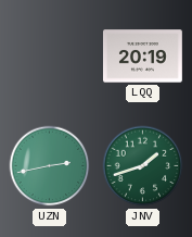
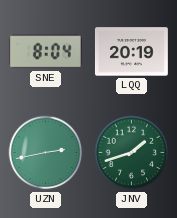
SNE: none -> 8:04
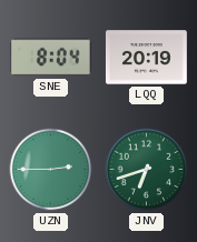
UZN: 2:43 -> 2:45
JNV: 1:42 -> 6:42
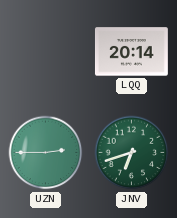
SNE: 8:04 -> none
LQQ: 20:19 -> 20:14
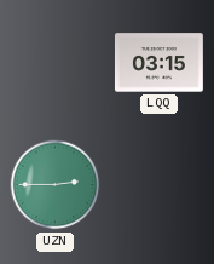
LQQ: 20:14 -> 03:15
JNV: 6:42 -> none
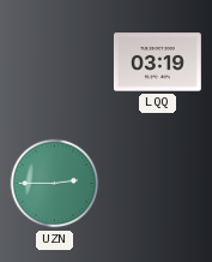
LQQ: 03:15 -> 03:19
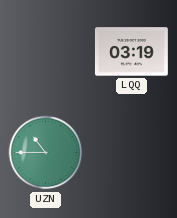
UZN: 2:45 -> 10:45
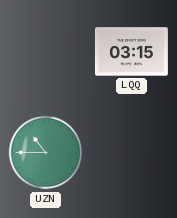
LQQ: 03:19 -> 03:15
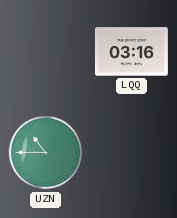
LQQ: 03:15 -> 03:16
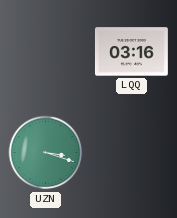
UZN: 10:45 -> 3:18
